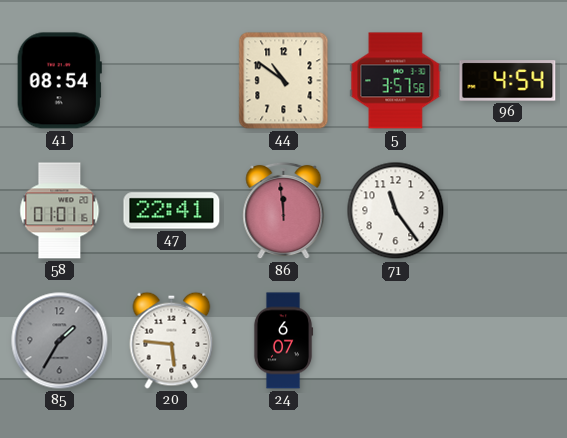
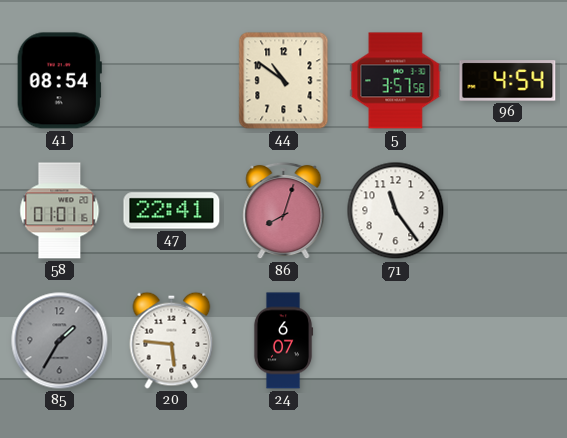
86: 11:59 -> 8:03
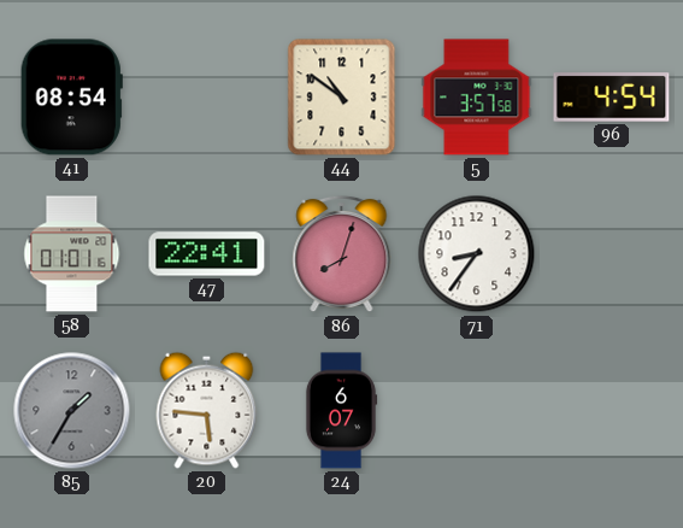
71: 11:24 -> 8:36
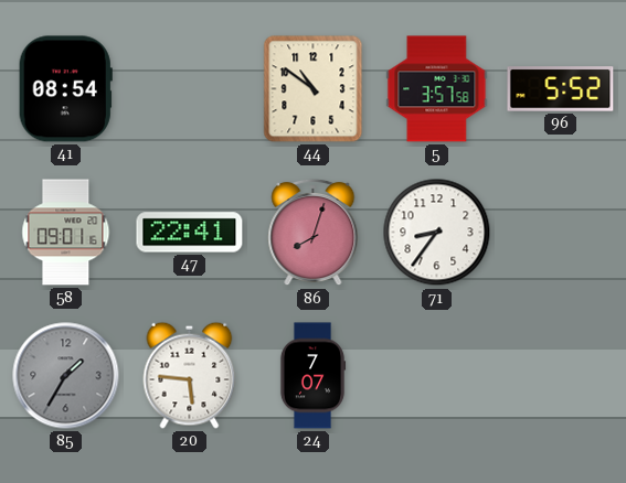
96: 4:54 -> 5:52
58: 01:01 -> 09:01
24: 6:07 -> 7:07
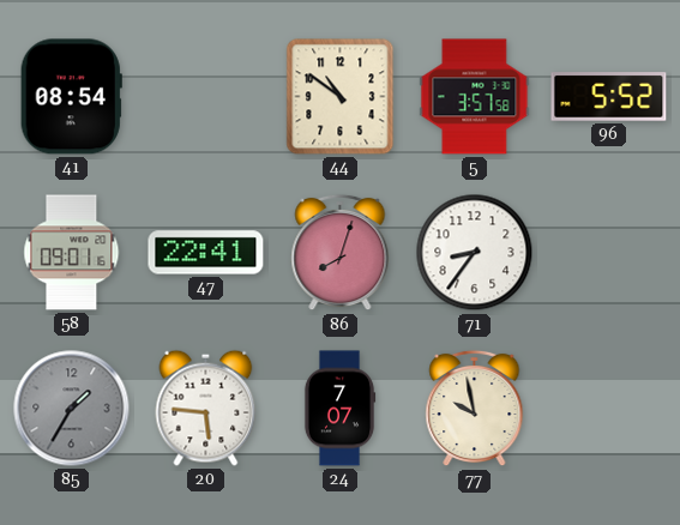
77: none -> 9:58
